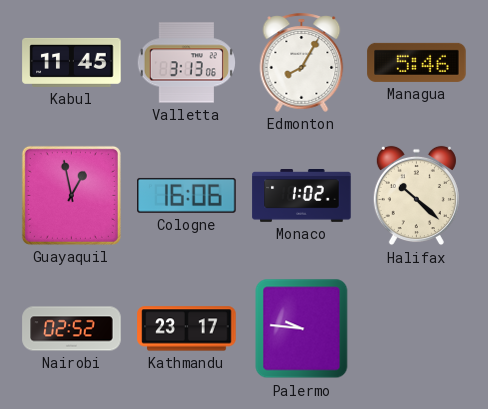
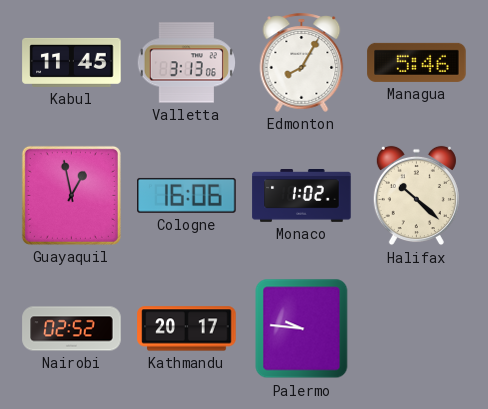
Kathmandu: 23:17 -> 20:17
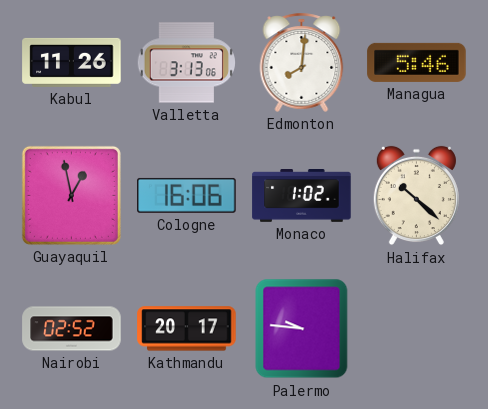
Kabul: 11:45 -> 11:26
Edmonton: 8:05 -> 8:01
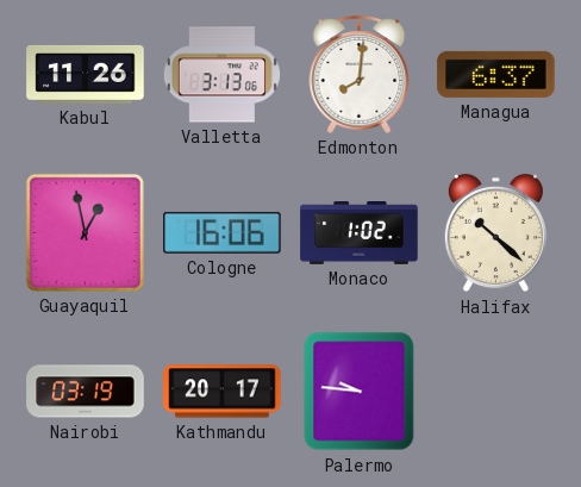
Managua: 5:46 -> 6:37
Nairobi: 02:52 -> 03:19
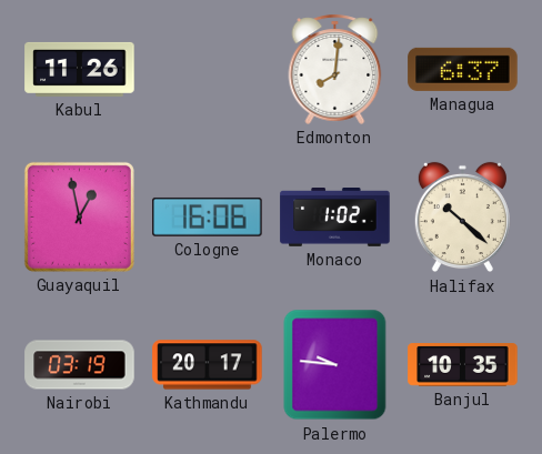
Valletta: 3:13 -> none
Banjul: none -> 10:35
